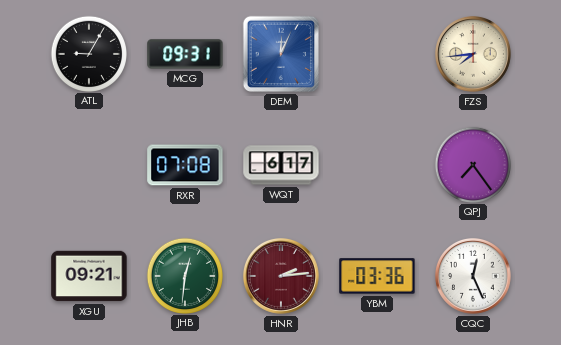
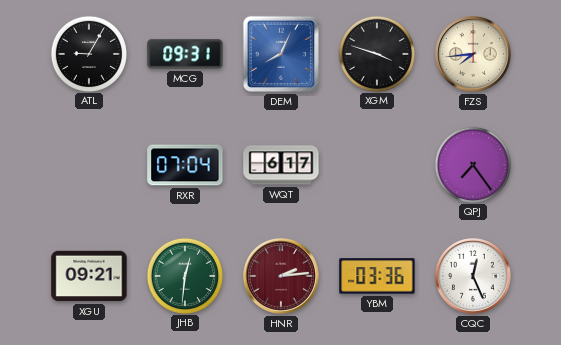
DEM: 12:04 -> 8:04
XGM: none -> 3:48
RXR: 07:08 -> 07:04
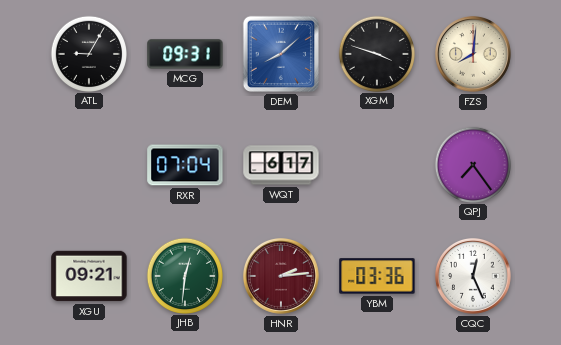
DEM: 8:04 -> 8:08
FZS: 7:44 -> 8:01
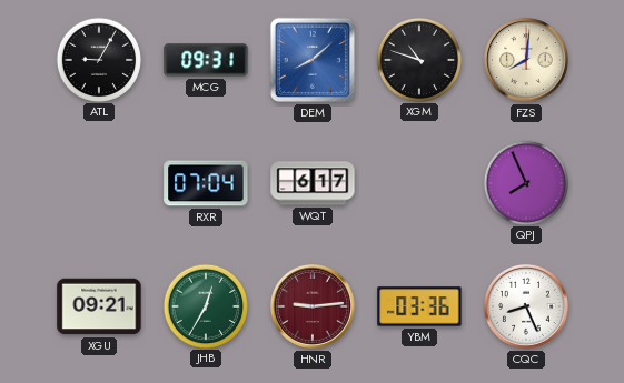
XGM: 3:48 -> 10:48
QPJ: 7:24 -> 7:56
JHB: 12:31 -> 12:35
HNR: 2:14 -> 9:14
CQC: 12:26 -> 8:26
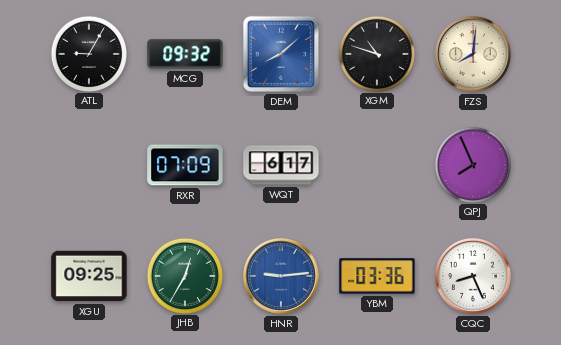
MCG: 09:31 -> 09:32
RXR: 07:04 -> 07:09
XGU: 09:21 -> 09:25
HNR dial: burgundy -> blue
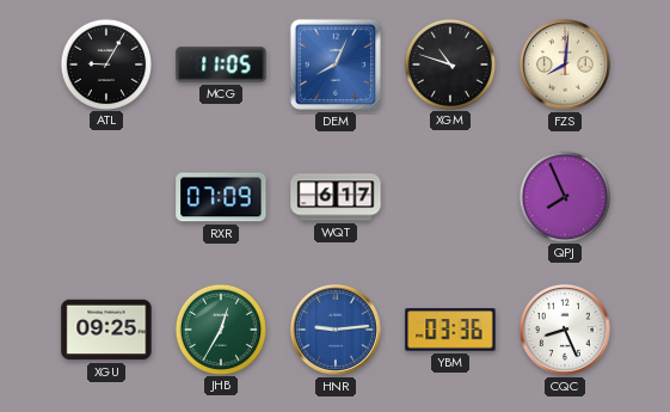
MCG: 09:32 -> 11:05
DEM: 8:08 -> 8:04
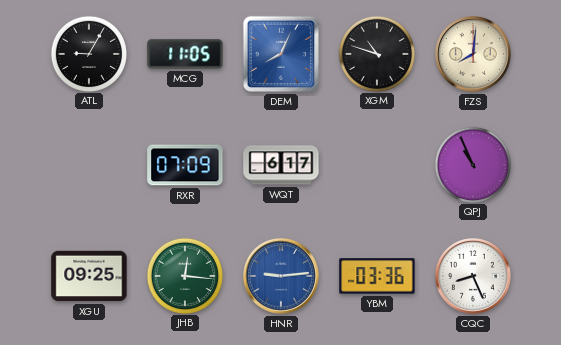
QPJ: 7:56 -> 10:56
JHB: 12:35 -> 12:16
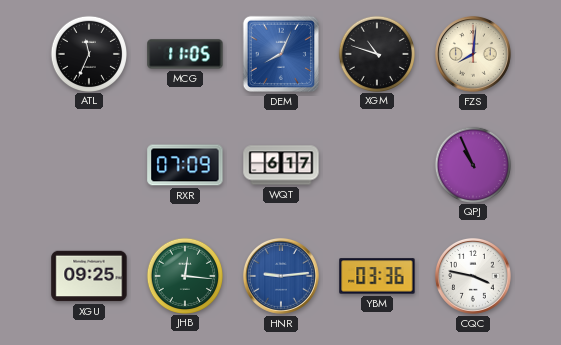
ATL: 9:05 -> 11:34
CQC: 8:26 -> 3:47
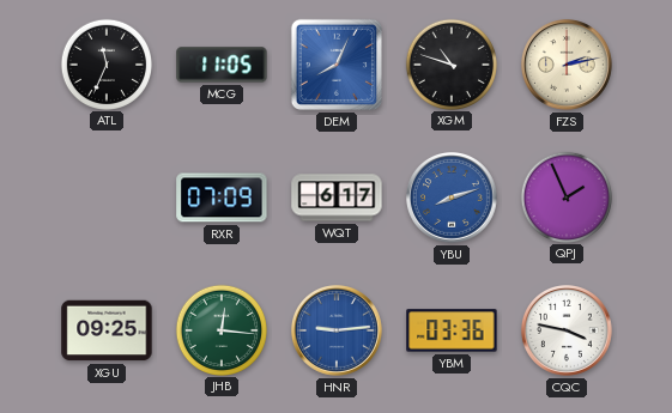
FZS: 8:01 -> 2:13
YBU: none -> 8:12
QPJ: 10:56 -> 1:56
